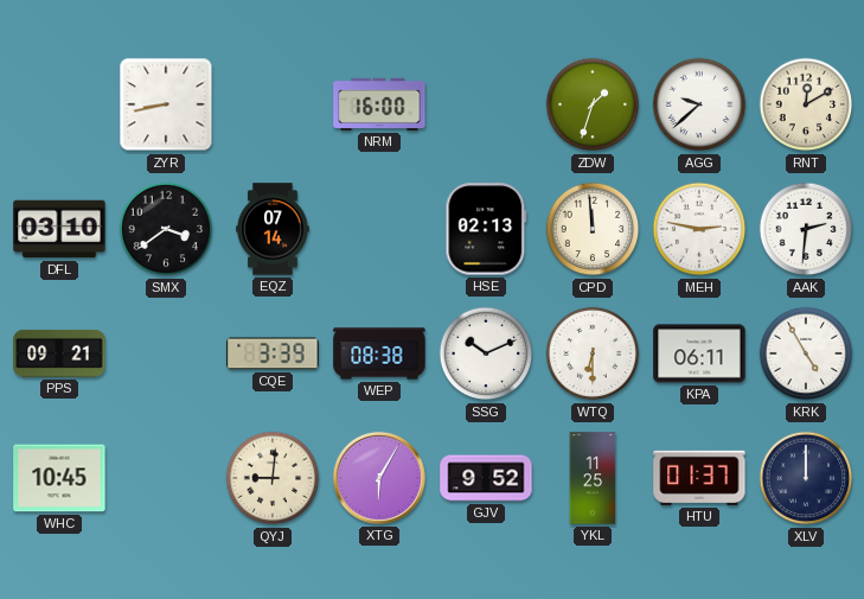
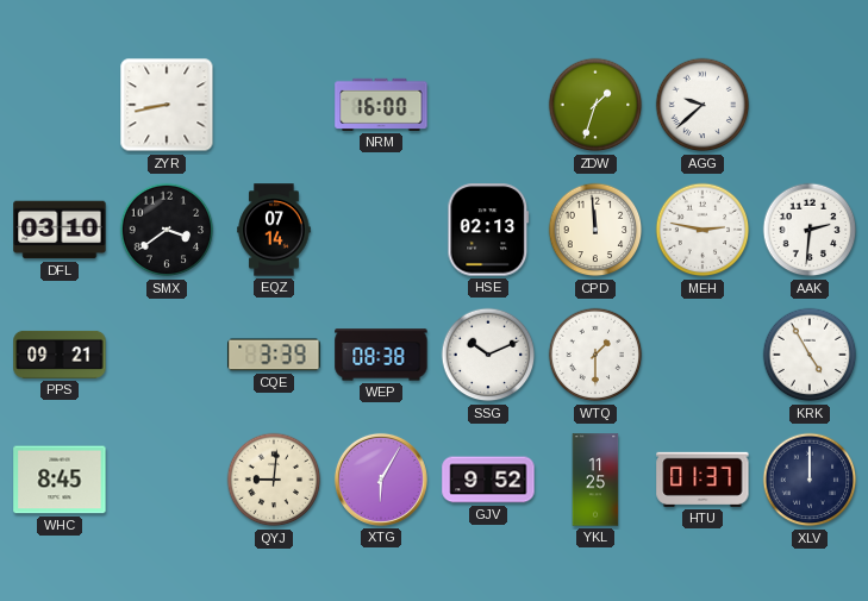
RNT: 12:10 -> none
WTQ: 6:30 -> 1:30
KPA: 06:11 -> none
WHC: 10:45 -> 8:45
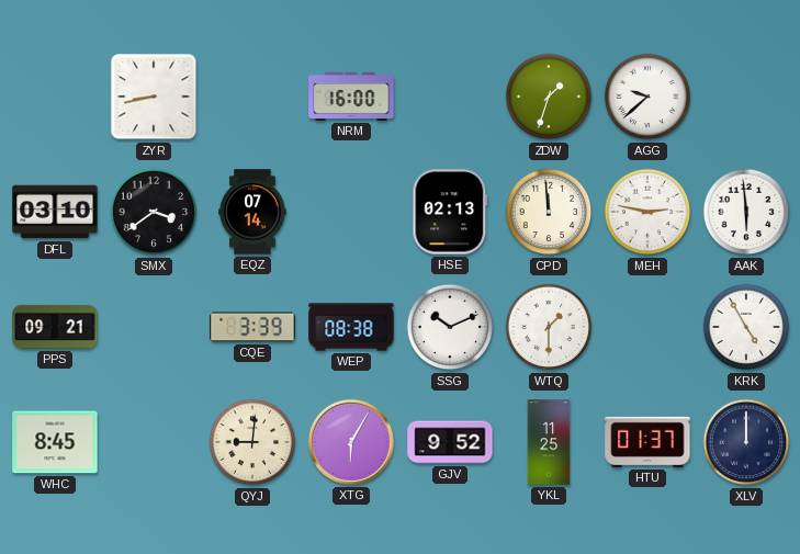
AAK: 2:31 -> 5:59
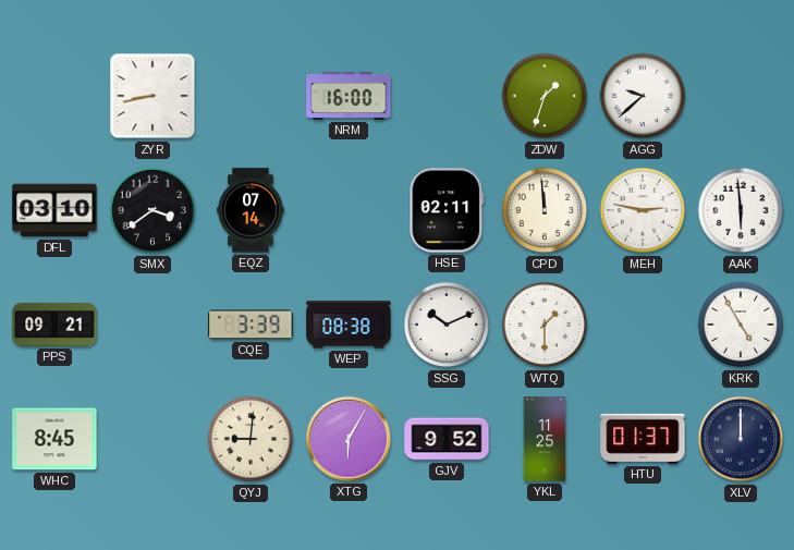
HSE: 02:13 -> 02:11
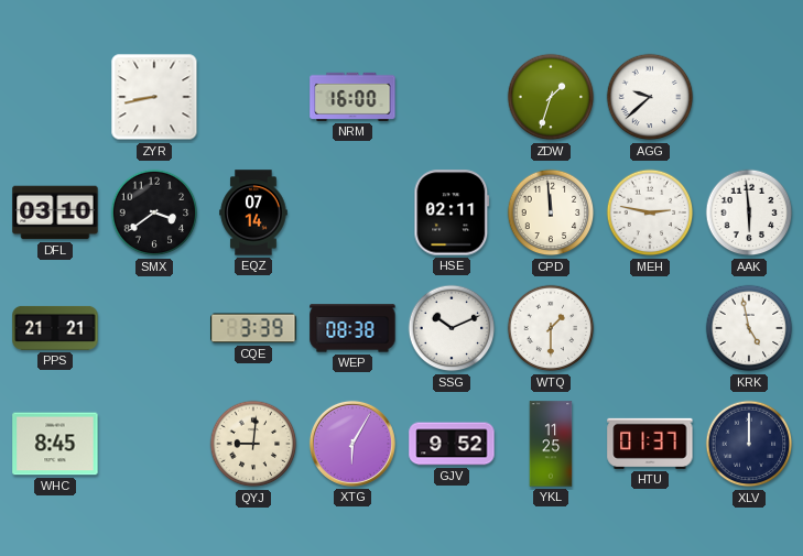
PPS: 09:21 -> 21:21
KRK: 4:55 -> 4:58
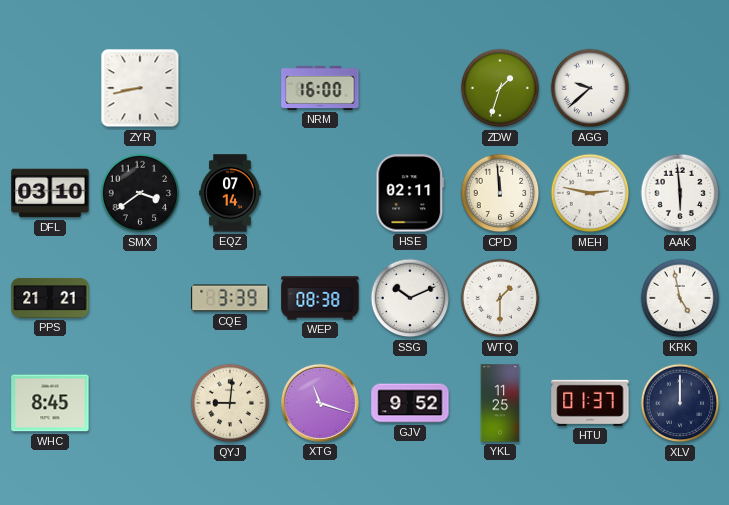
XTG: 6:05 -> 11:18
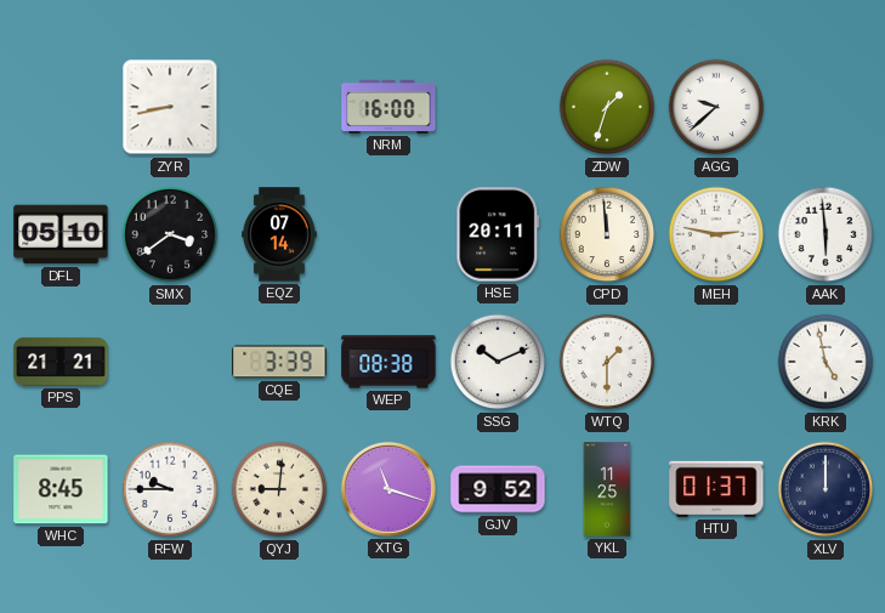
DFL: 03:10 -> 05:10
HSE: 02:11 -> 20:11
RFW: none -> 9:45
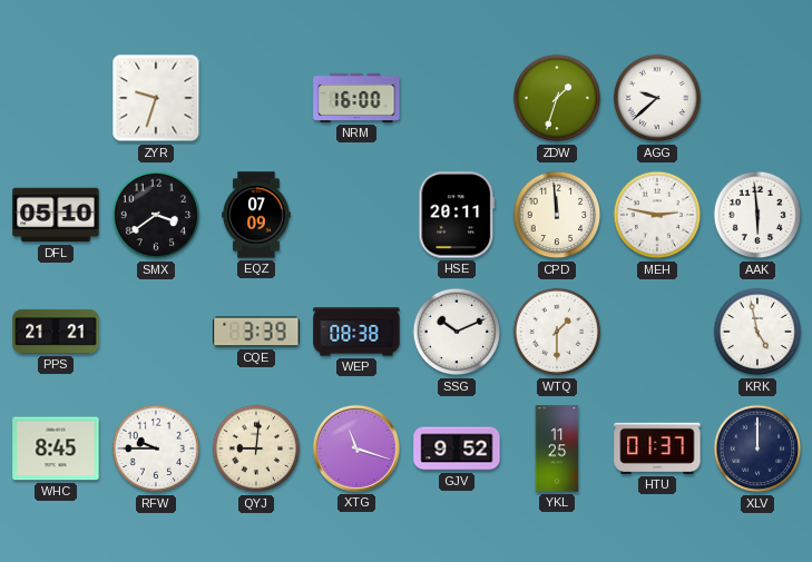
ZYR: 8:43 -> 9:33
EQZ: 07:14 -> 07:09
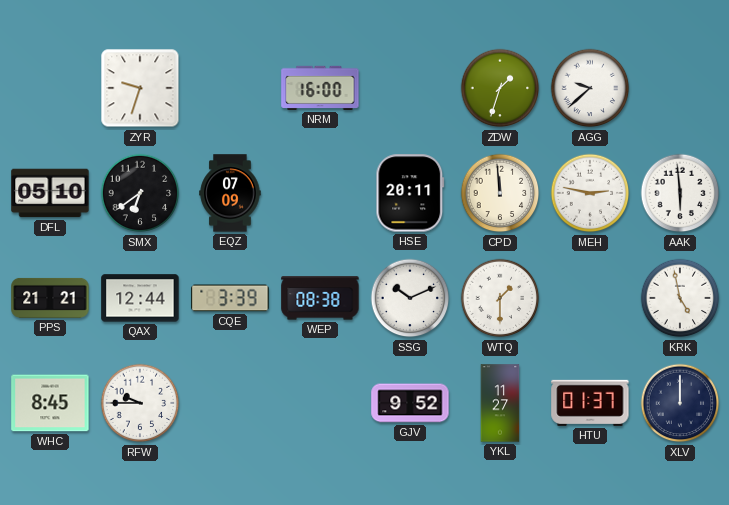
SMX: 3:39 -> 6:39
QAX: none -> 12:44
QYJ: 9:01 -> none
XTG: 11:18 -> none
YKL: 11:25 -> 11:27
